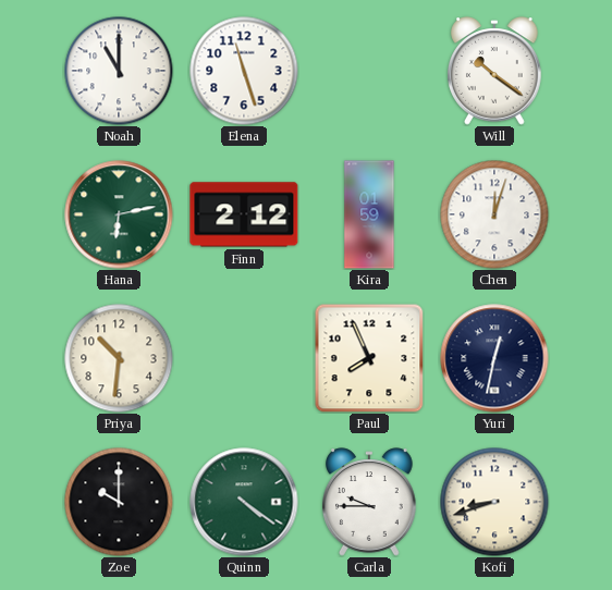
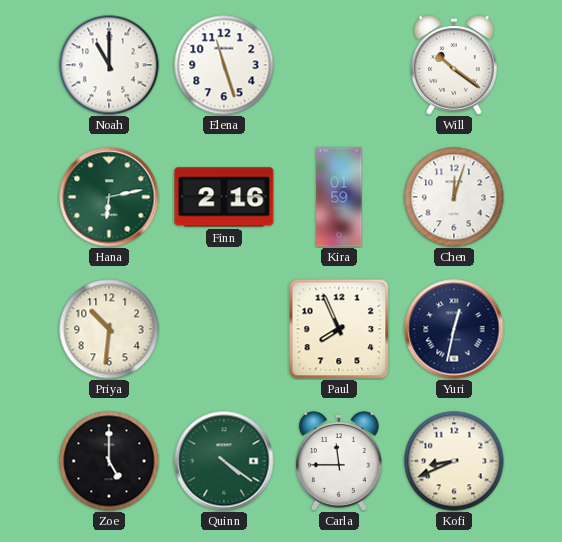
Finn: 2:12 -> 2:16
Zoe: 10:00 -> 5:00
Carla: 9:45 -> 11:45
Kofi: 8:42 -> 8:41
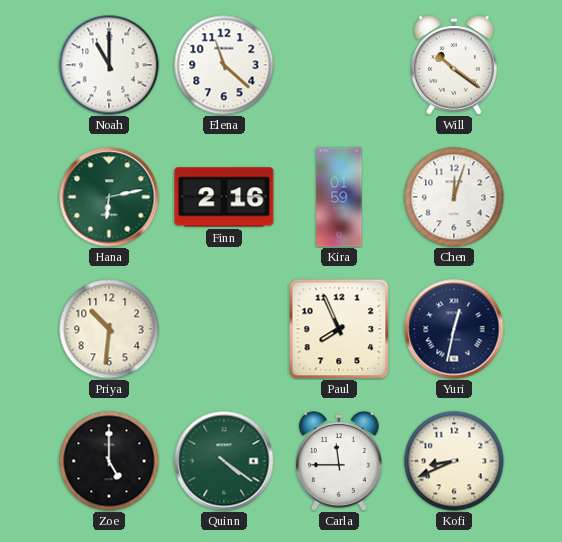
Elena: 11:27 -> 11:22
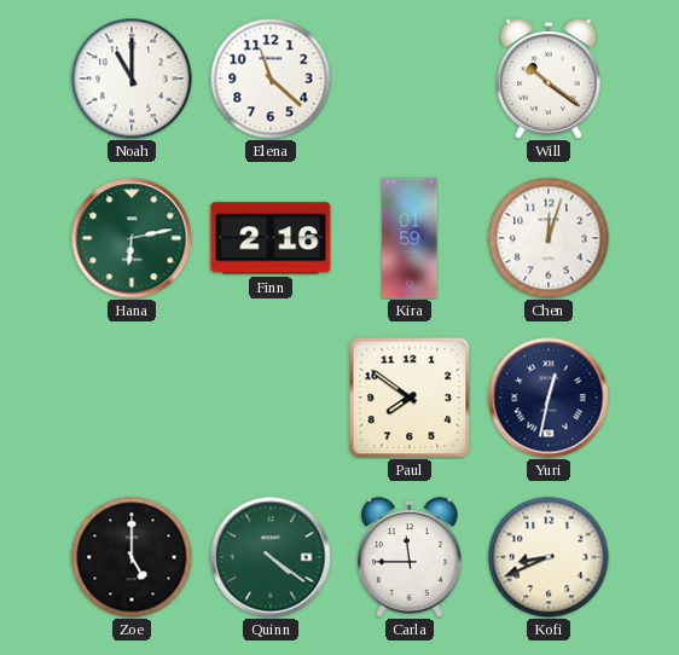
Priya: 10:31 -> none
Paul: 7:56 -> 7:51
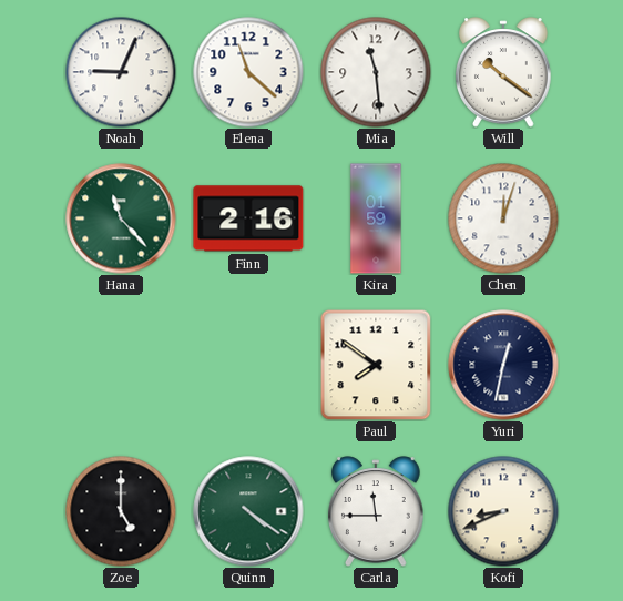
Noah: 11:00 -> 9:04
Mia: none -> 11:29
Hana: 6:13 -> 11:23
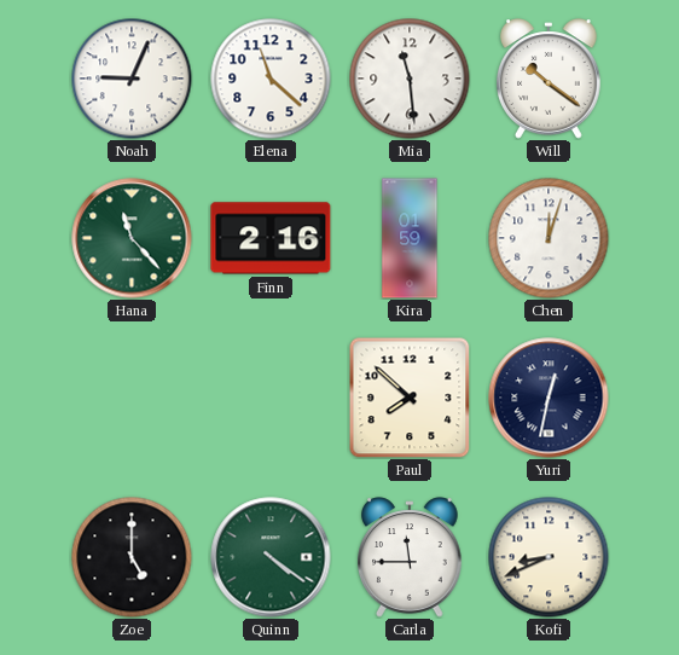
Paul: 7:51 -> 7:52
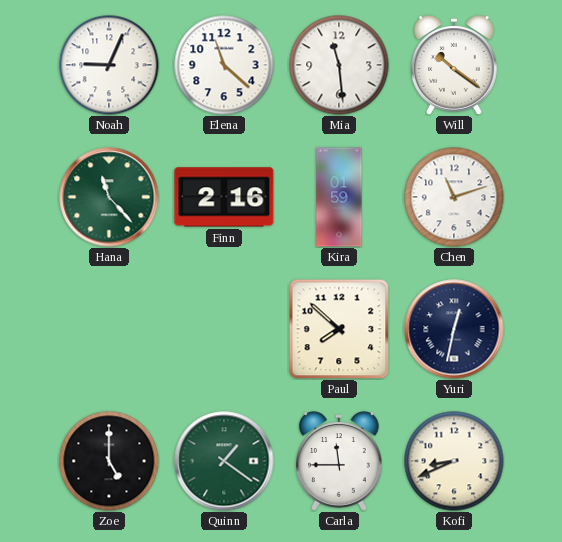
Chen: 12:03 -> 11:12
Quinn: 4:21 -> 1:21
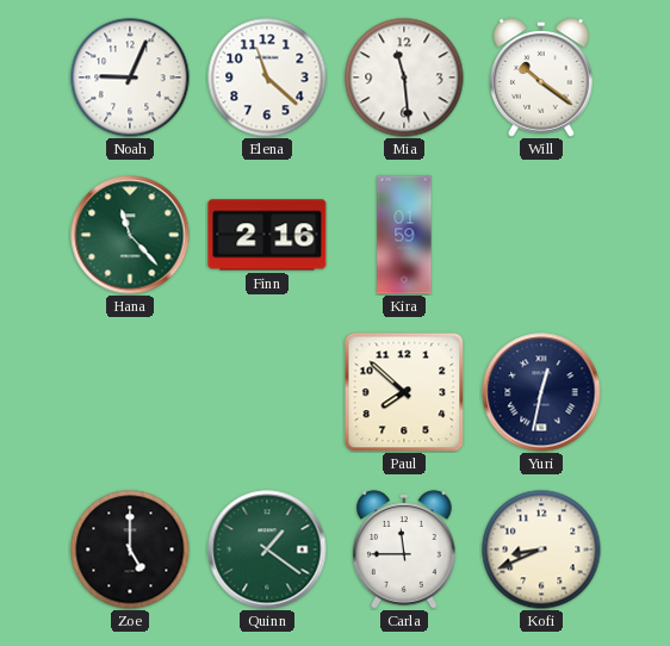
Chen: 11:12 -> none
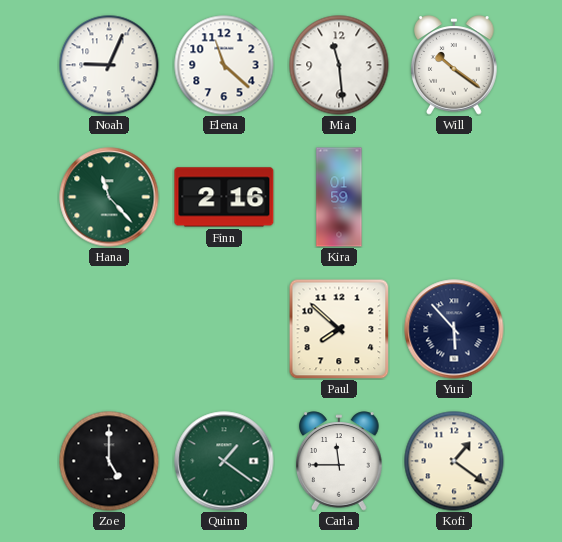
Yuri: 12:32 -> 5:53
Kofi: 8:41 -> 1:21
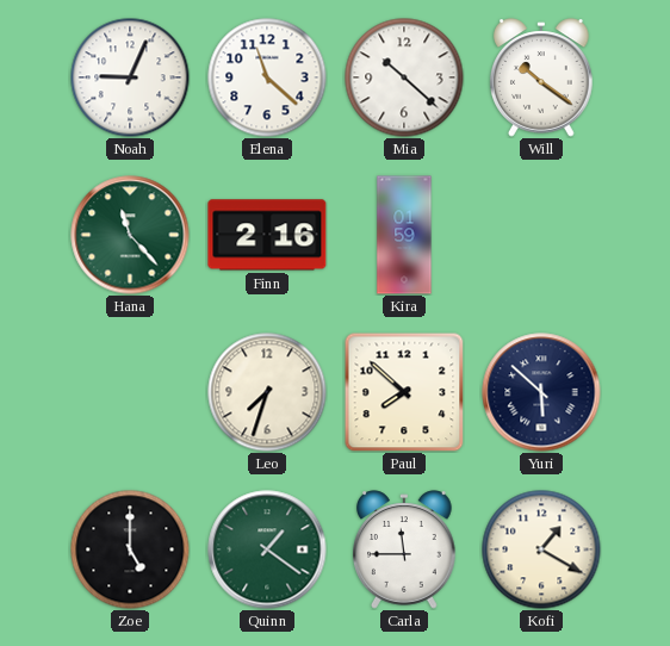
Mia: 11:29 -> 10:22
Leo: none -> 7:33
Yuri: 5:53 -> 5:52
Kofi: 1:21 -> 1:20
